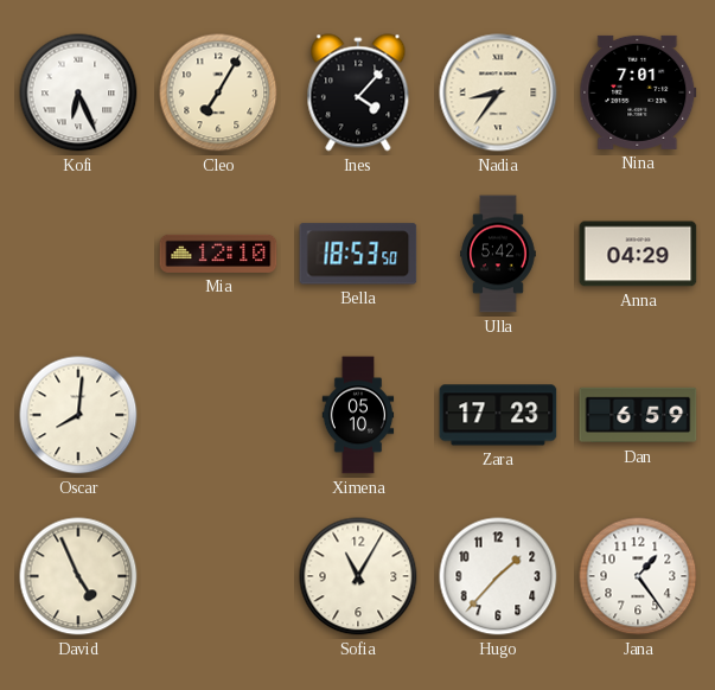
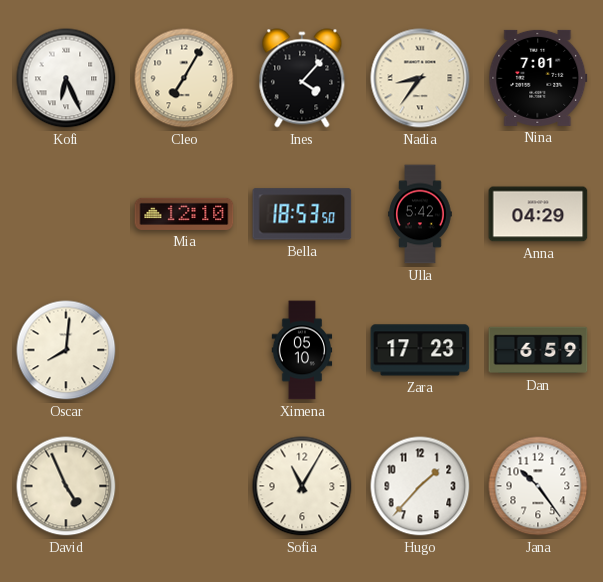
Jana: 1:24 -> 10:24
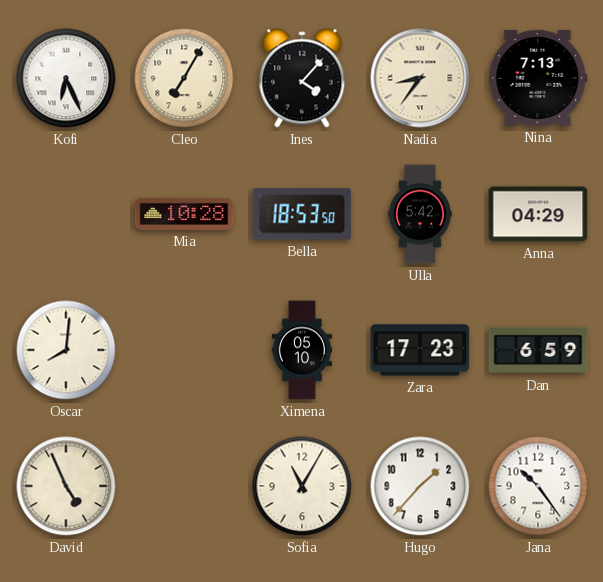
Nina: 7:01 -> 7:13
Mia: 12:10 -> 10:28
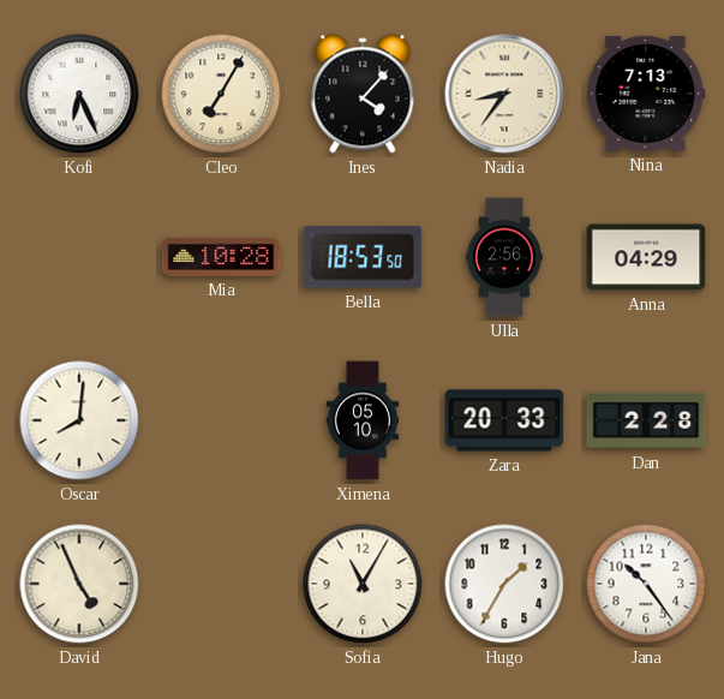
Ulla: 5:42 -> 2:56
Zara: 17:23 -> 20:33
Dan: 6:59 -> 2:28
Hugo: 1:37 -> 1:35
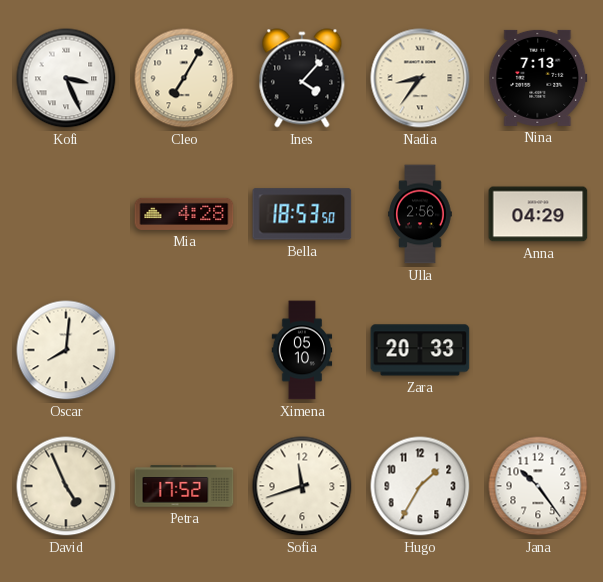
Kofi: 6:26 -> 3:26
Mia: 10:28 -> 4:28
Dan: 2:28 -> none
Petra: none -> 17:52
Sofia: 11:05 -> 11:42
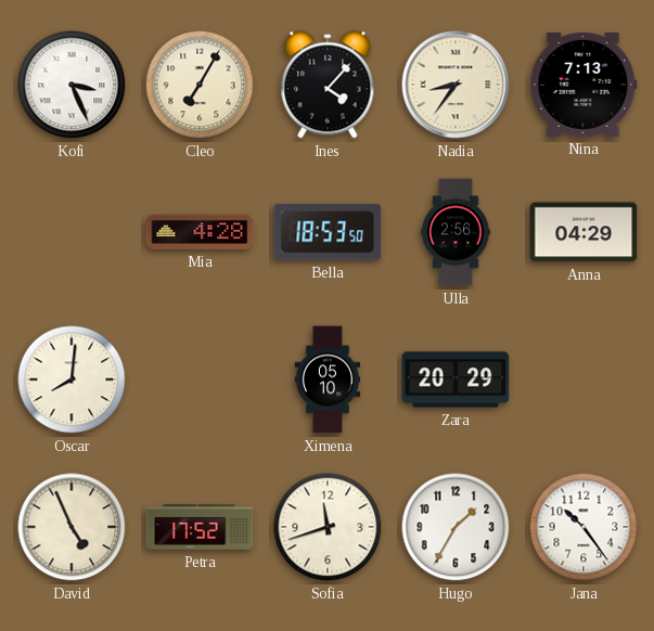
Zara: 20:33 -> 20:29
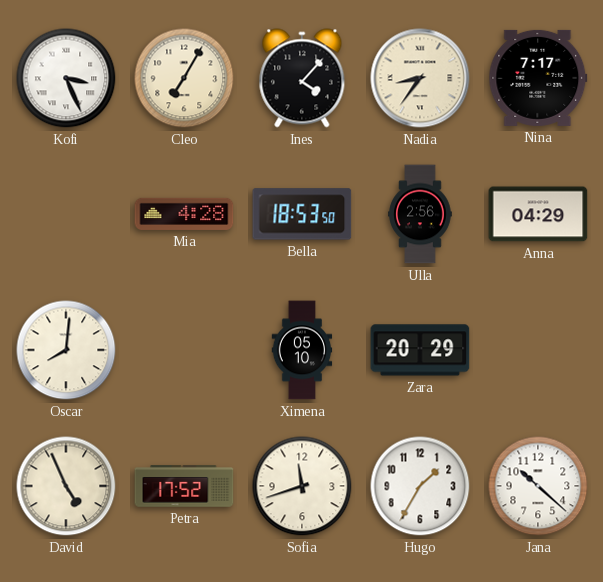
Nina: 7:13 -> 7:17
Jana: 10:24 -> 10:22
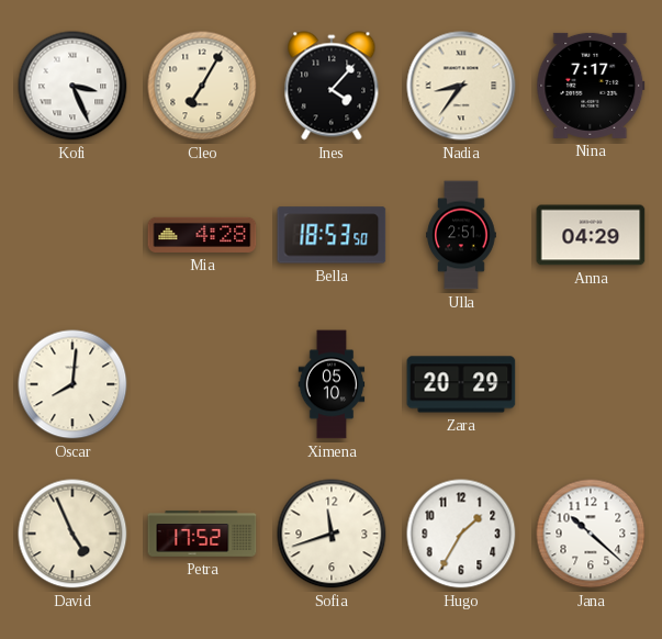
Ulla: 2:56 -> 2:51
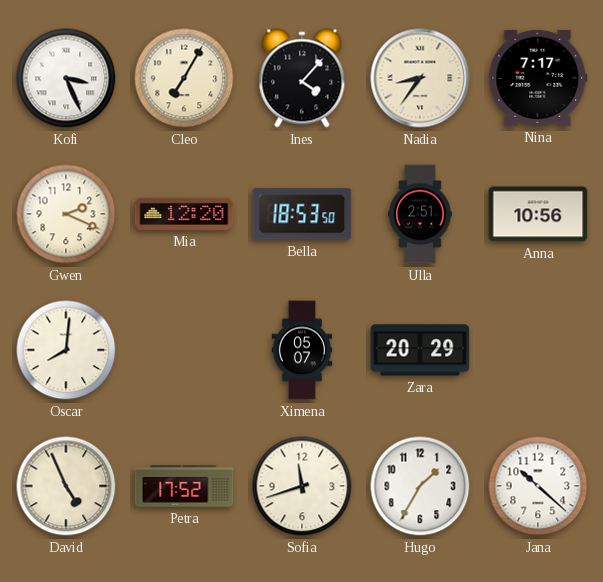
Gwen: none -> 2:19
Mia: 4:28 -> 12:20
Anna: 04:29 -> 10:56
Ximena: 05:10 -> 05:07
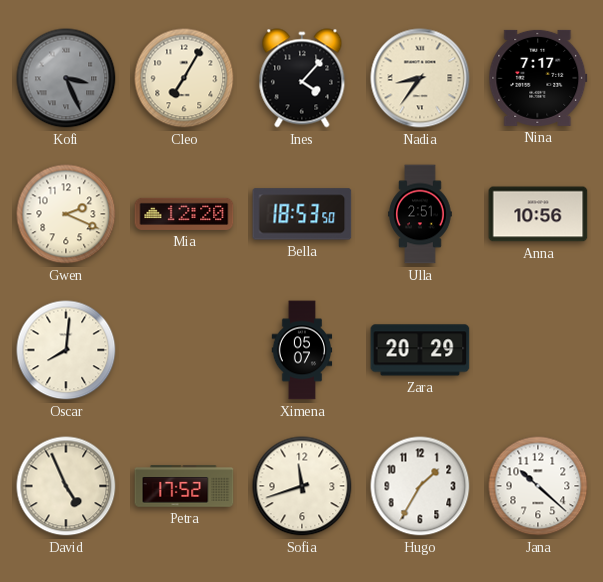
Kofi dial: white -> grey
